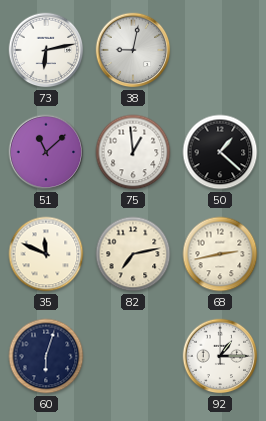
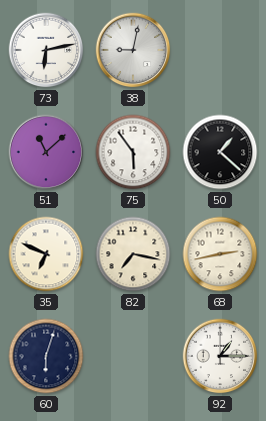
75: 12:59 -> 5:54
35: 11:49 -> 6:49
82: 7:13 -> 7:17
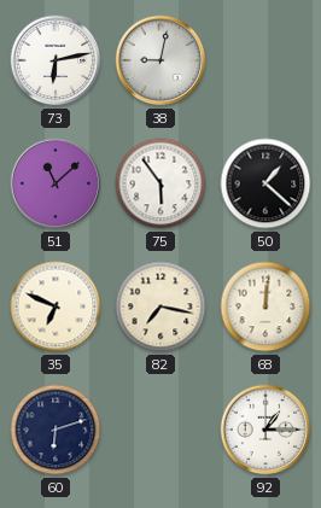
68: 2:43 -> 12:01
60: 6:03 -> 6:12
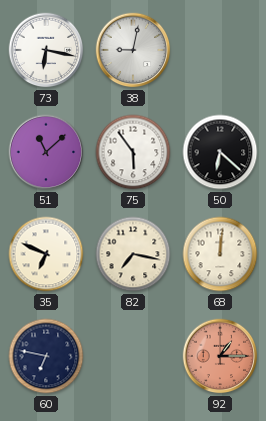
73: 6:13 -> 6:17
50: 1:22 -> 6:22
60: 6:12 -> 6:47
92 dial: white -> salmon
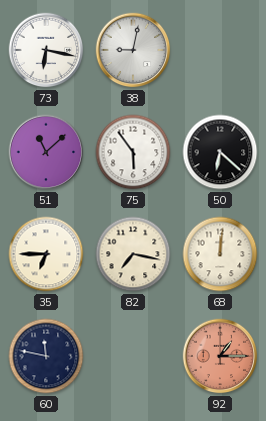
35: 6:49 -> 6:45
60: 6:47 -> 11:47
